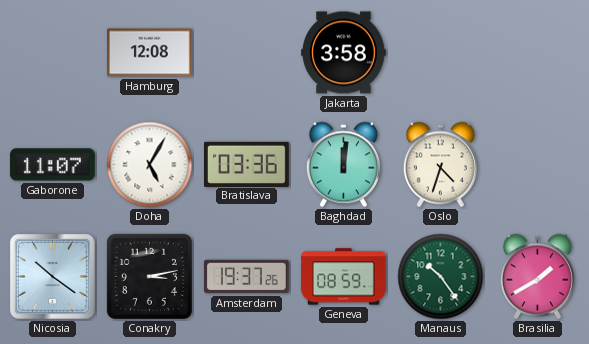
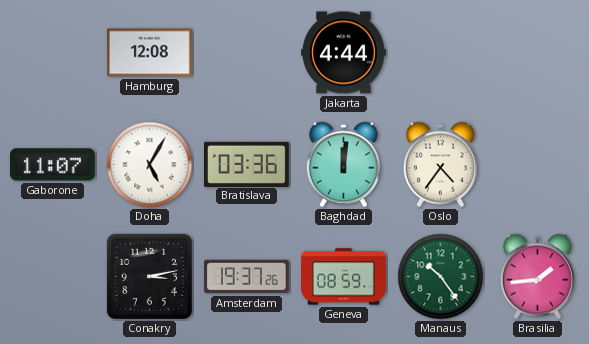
Jakarta: 3:58 -> 4:44
Oslo: 4:33 -> 4:36
Nicosia: 10:21 -> none
Brasilia: 1:40 -> 1:44
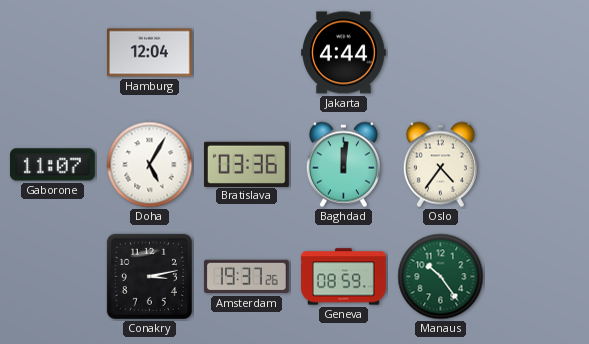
Hamburg: 12:08 -> 12:04
Brasilia: 1:44 -> none
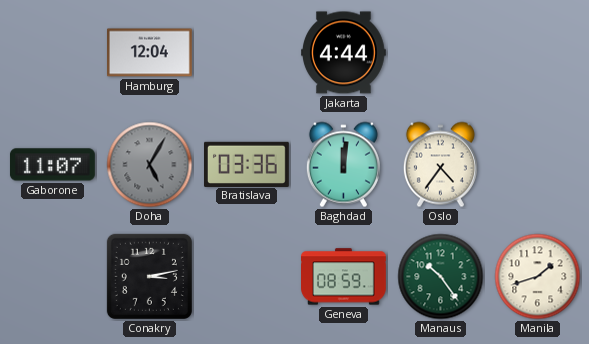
Doha dial: white -> grey
Amsterdam: 19:37 -> none
Manila: none -> 1:42
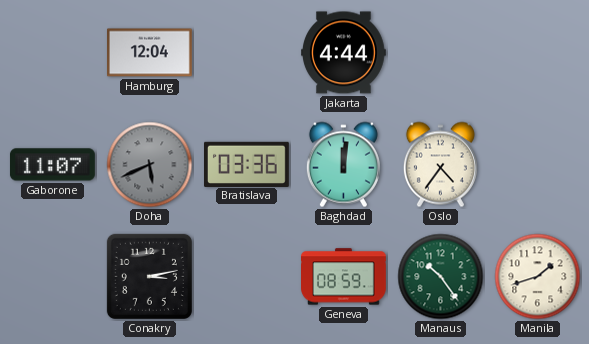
Doha: 5:05 -> 5:41
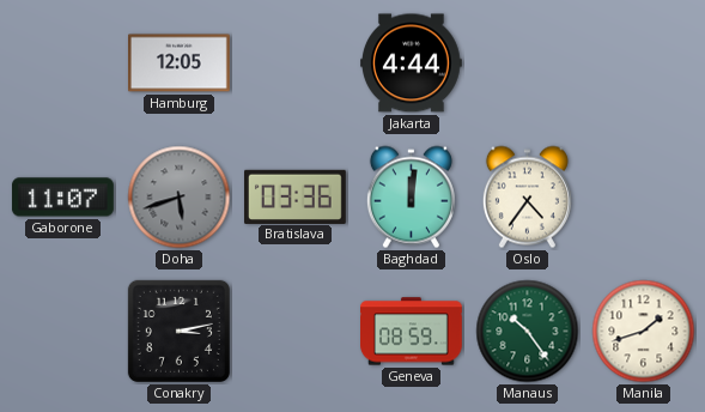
Hamburg: 12:04 -> 12:05
Doha: 5:41 -> 5:42
